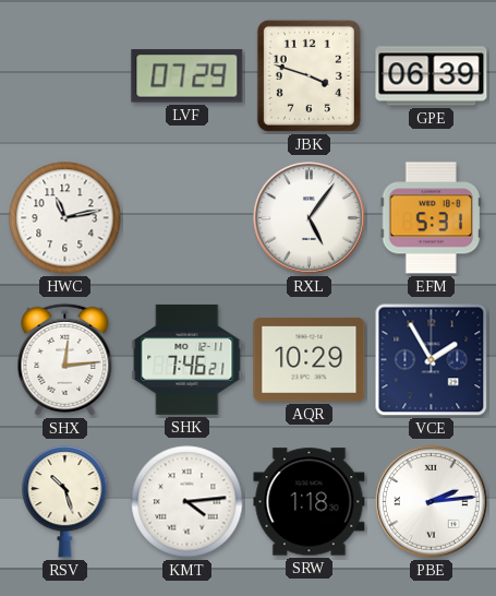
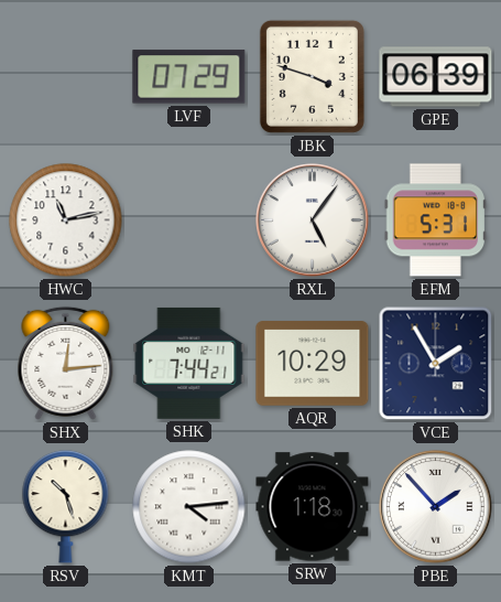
SHK: 7:46 -> 7:44
PBE: 2:14 -> 1:53
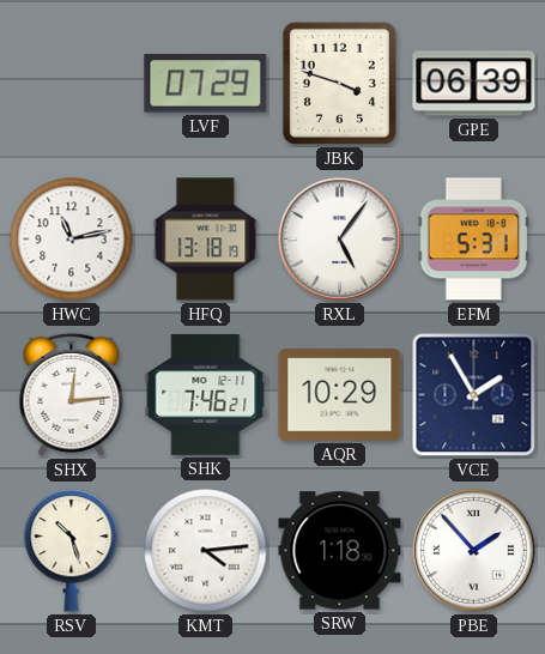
HFQ: none -> 13:18
SHK: 7:44 -> 7:46
